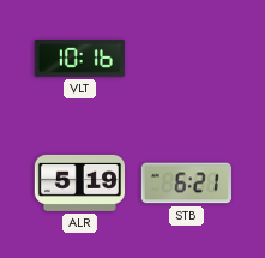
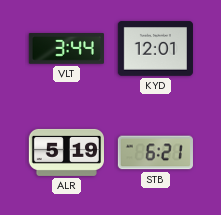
VLT: 10:16 -> 3:44
KYD: none -> 12:01
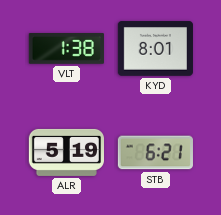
VLT: 3:44 -> 1:38
KYD: 12:01 -> 8:01
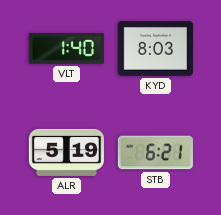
VLT: 1:38 -> 1:40
KYD: 8:01 -> 8:03
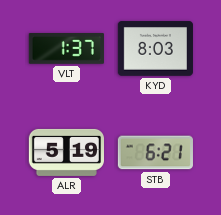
VLT: 1:40 -> 1:37
